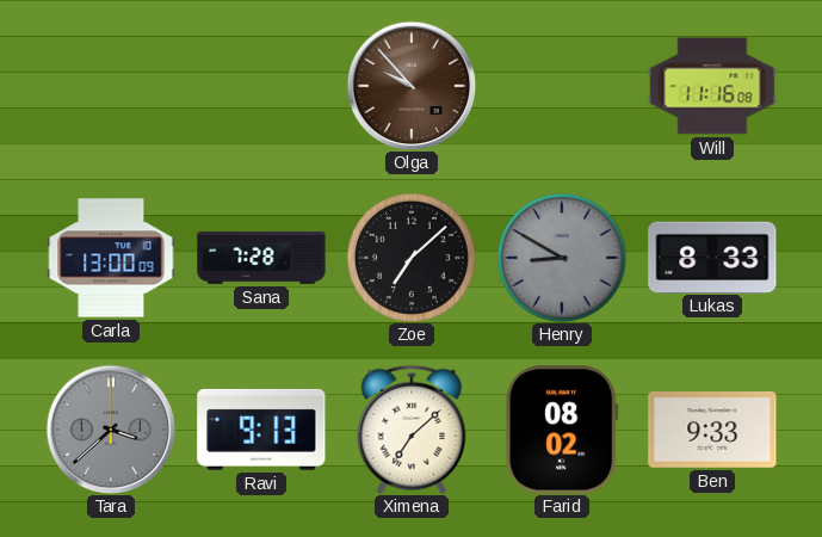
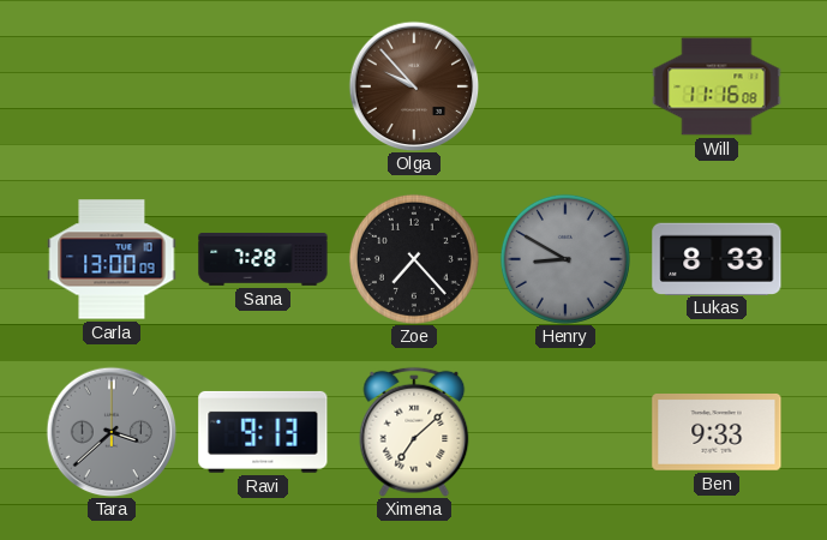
Zoe: 7:08 -> 7:23
Farid: 08:02 -> none
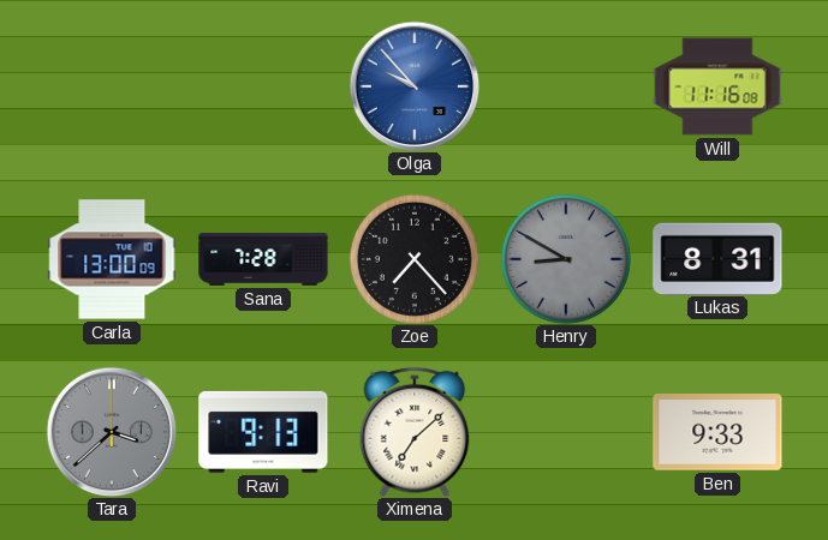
Olga dial: brown -> blue
Lukas: 8:33 -> 8:31
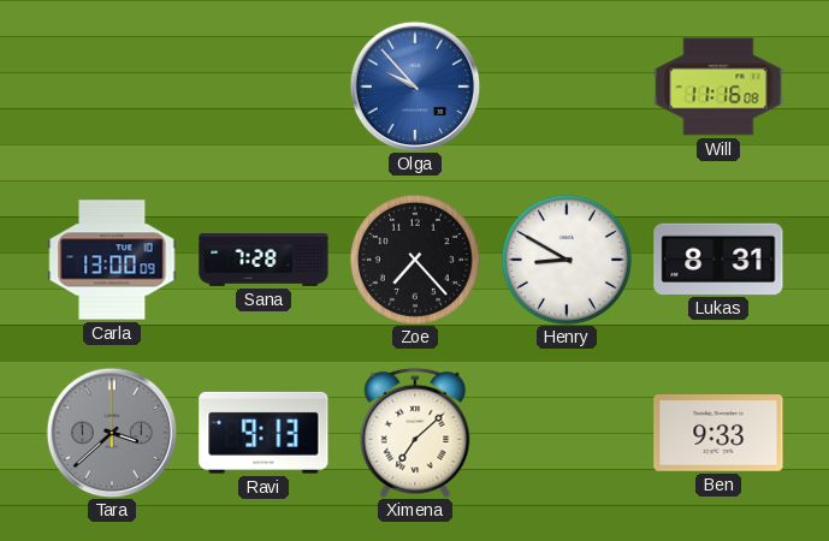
Henry dial: grey -> white
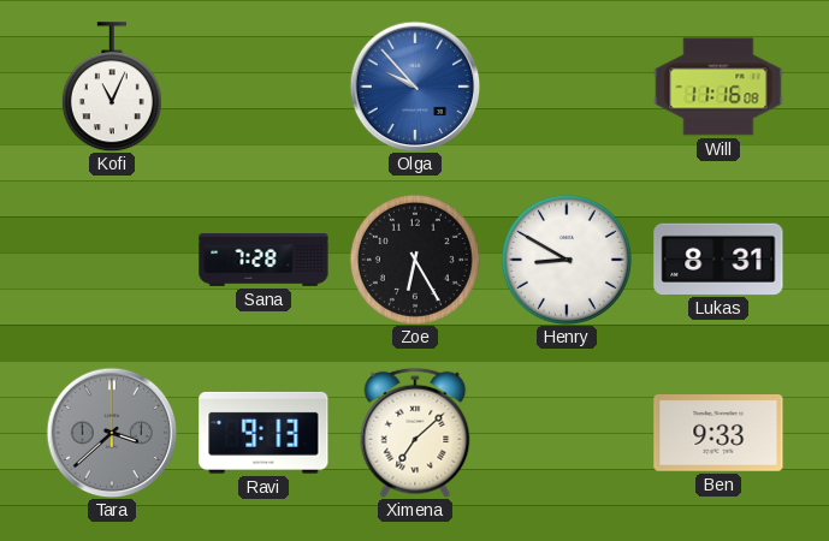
Kofi: none -> 11:04
Carla: 13:00 -> none
Zoe: 7:23 -> 6:25
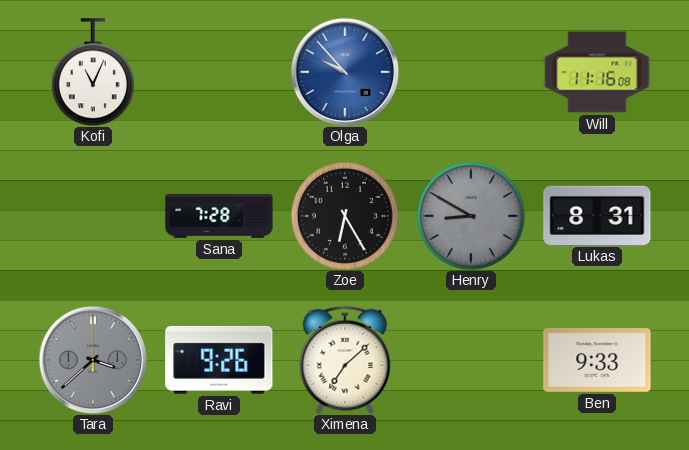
Henry dial: white -> grey
Ravi: 9:13 -> 9:26
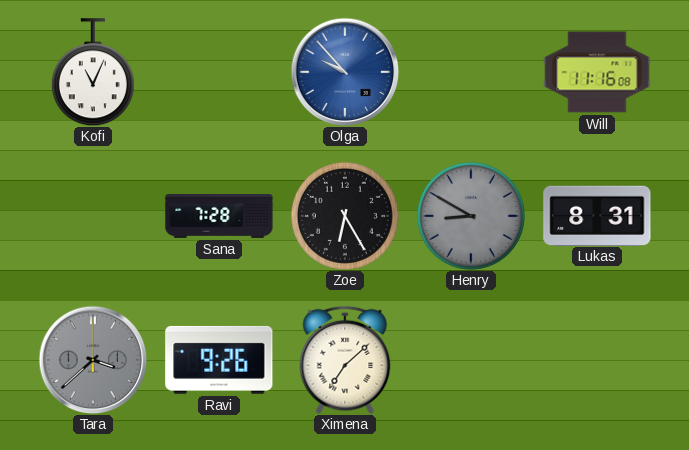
Ben: 9:33 -> none
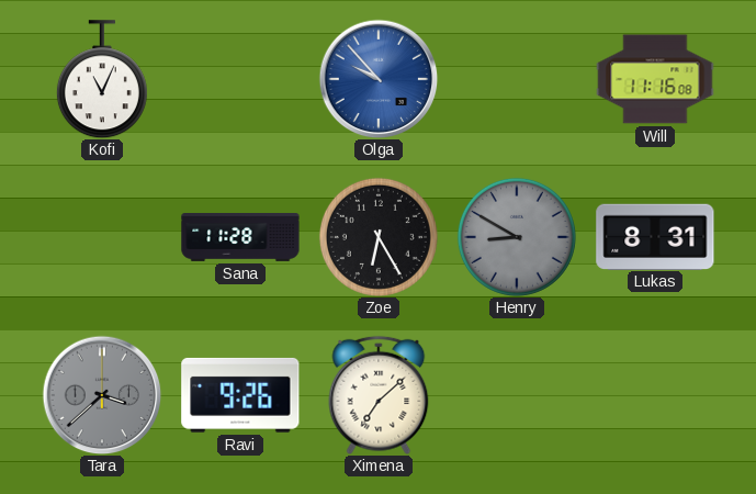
Sana: 7:28 -> 11:28
